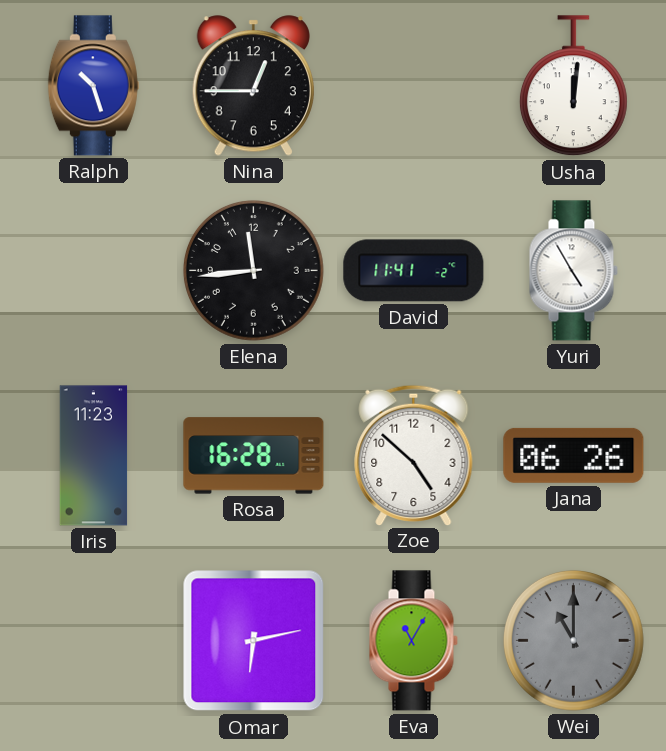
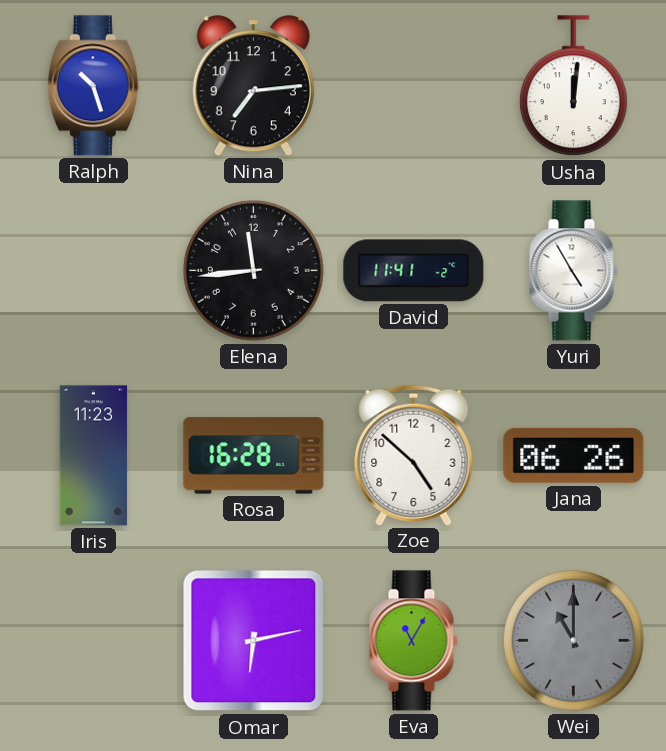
Nina: 12:45 -> 7:14
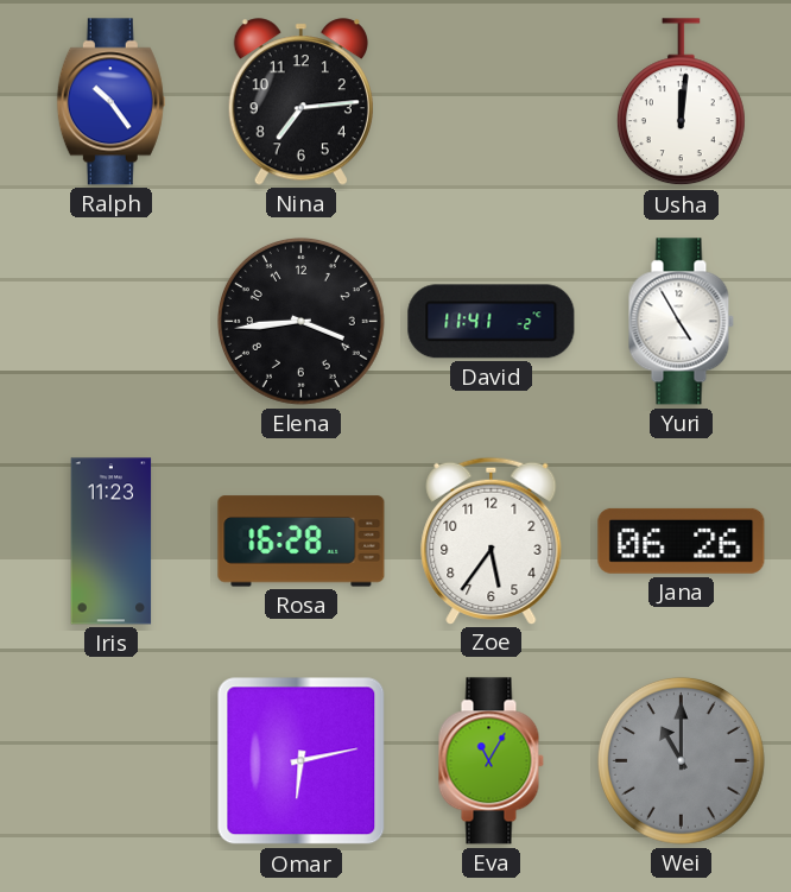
Ralph: 10:27 -> 10:24
Elena: 11:44 -> 3:44
Zoe: 4:52 -> 5:36
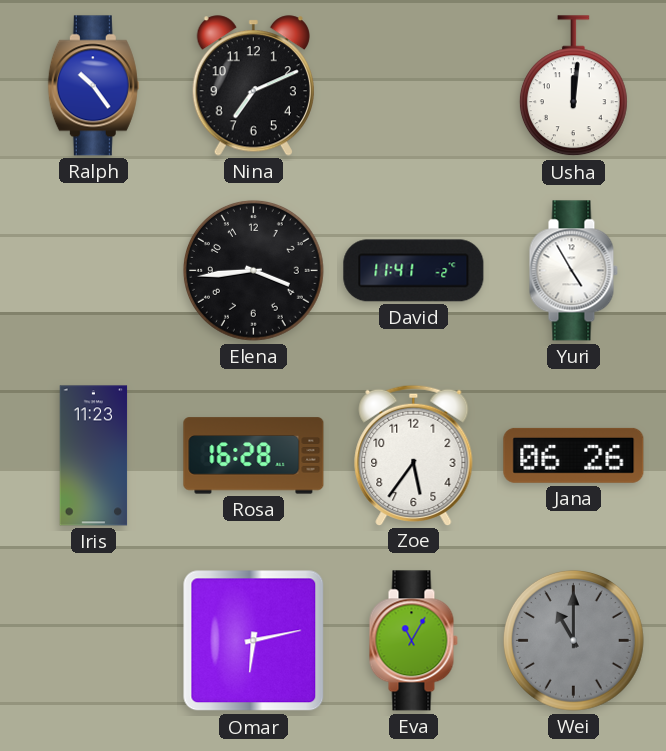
Nina: 7:14 -> 7:11
